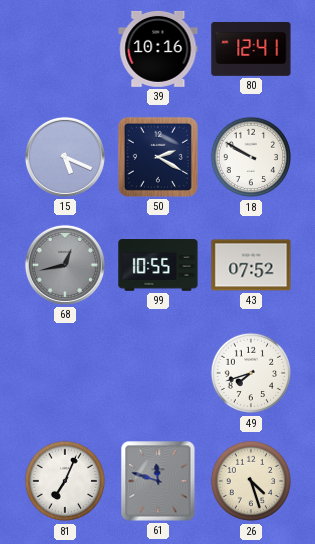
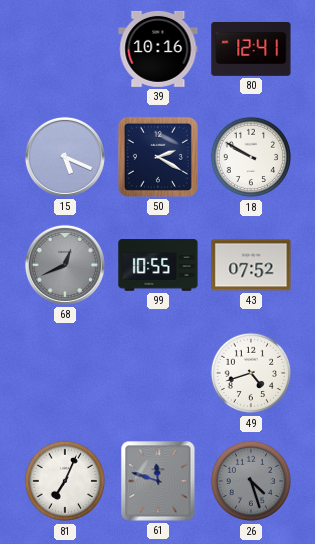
68: 12:43 -> 12:41
49: 7:42 -> 4:42
26 dial: cream -> grey
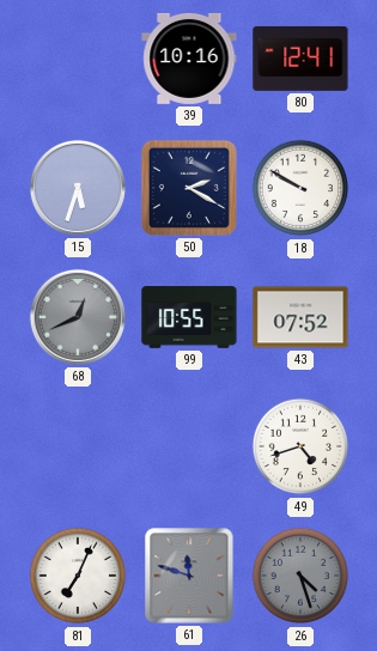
15: 5:19 -> 5:33
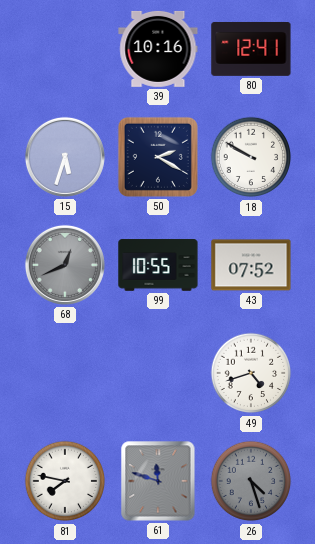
81: 7:04 -> 7:47
